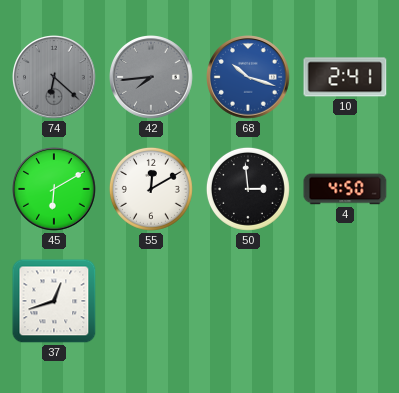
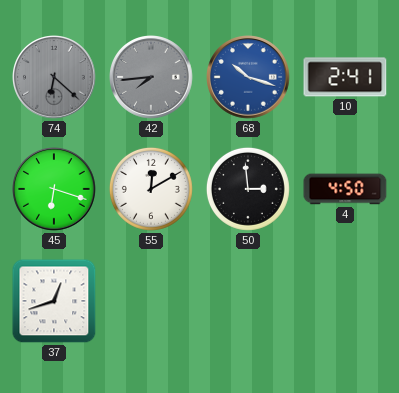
45: 6:10 -> 6:18
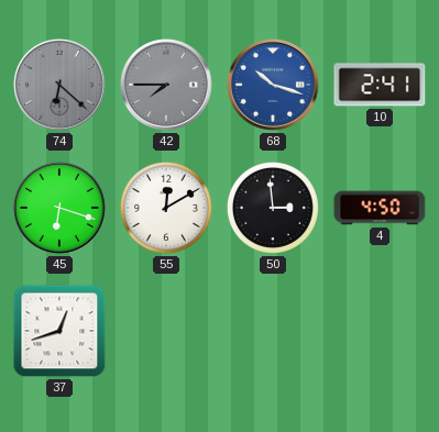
42: 7:44 -> 7:45
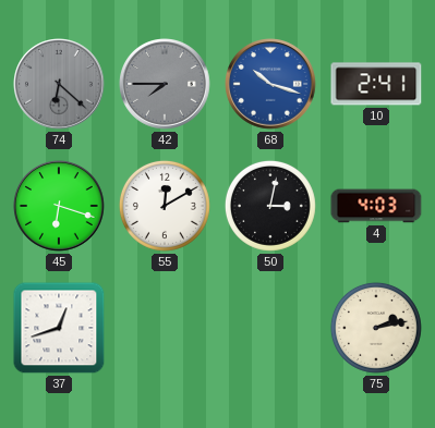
50: 2:59 -> 3:02
4: 4:50 -> 4:03
75: none -> 2:13
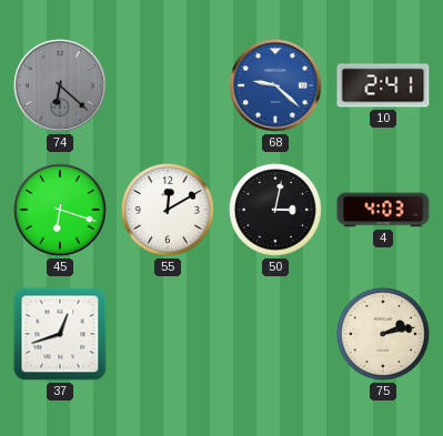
42: 7:45 -> none
68: 10:18 -> 9:22
